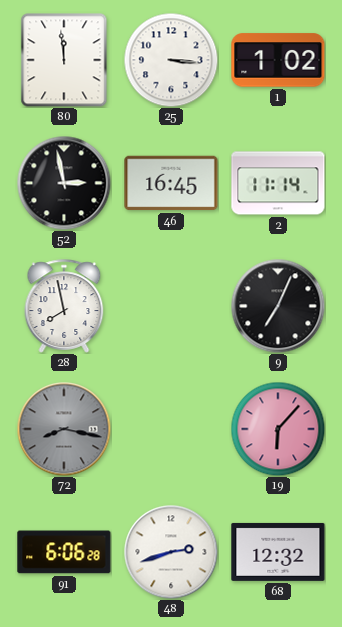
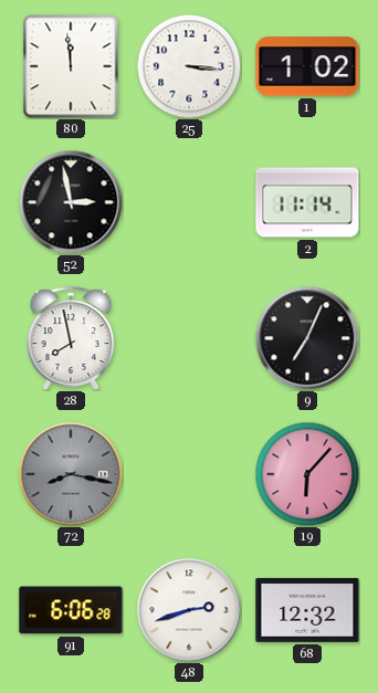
46: 16:45 -> none
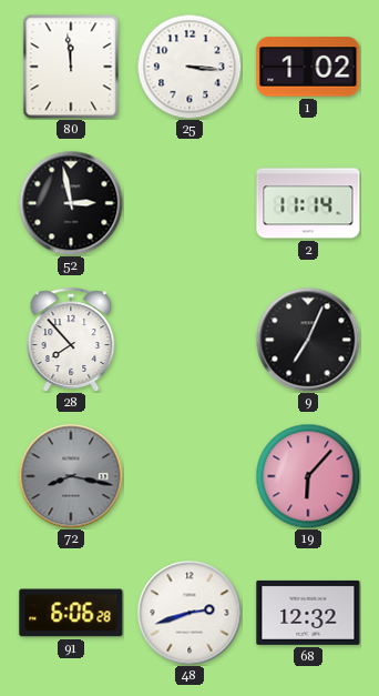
28: 7:58 -> 7:53
